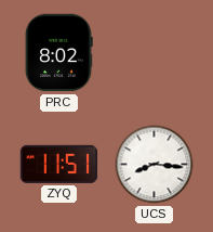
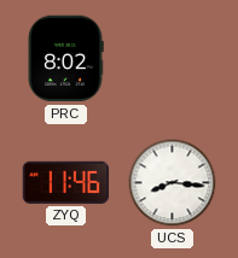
ZYQ: 11:51 -> 11:46
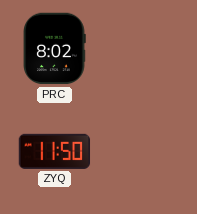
ZYQ: 11:46 -> 11:50
UCS: 8:16 -> none
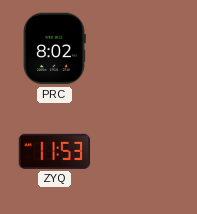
ZYQ: 11:50 -> 11:53
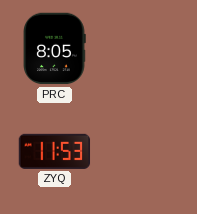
PRC: 8:02 -> 8:05
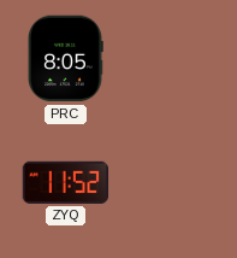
ZYQ: 11:53 -> 11:52
